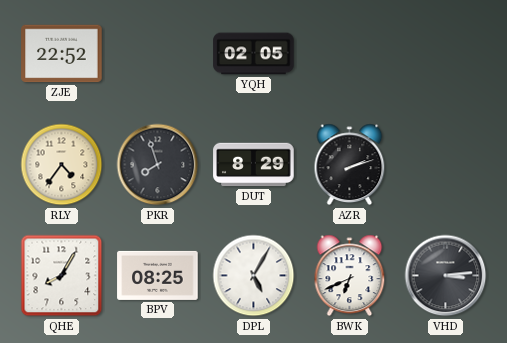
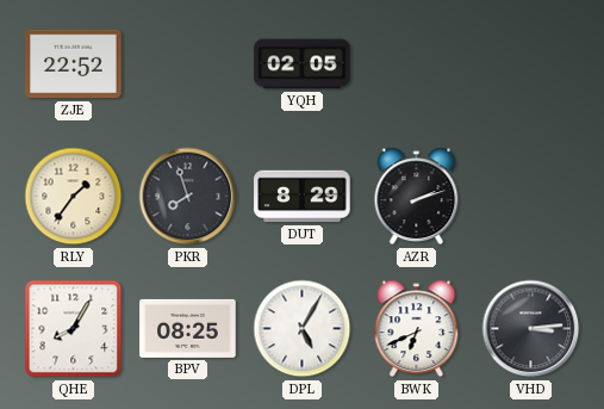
RLY: 4:36 -> 1:36
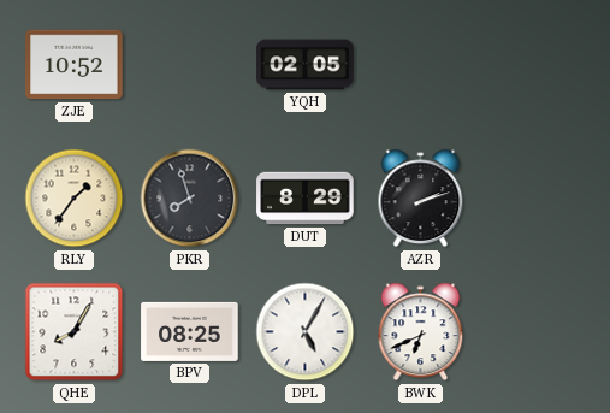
ZJE: 22:52 -> 10:52
VHD: 3:14 -> none
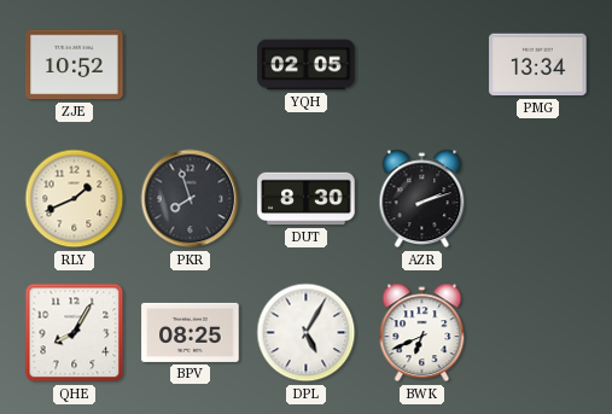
PMG: none -> 13:34
RLY: 1:36 -> 1:41
DUT: 8:29 -> 8:30
